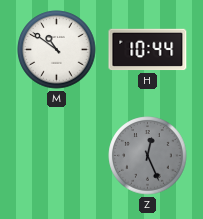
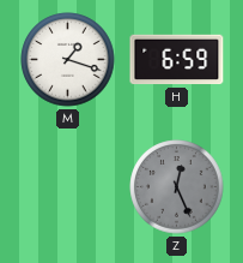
M: 10:51 -> 1:18
H: 10:44 -> 6:59
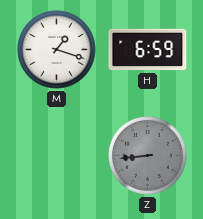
Z: 12:26 -> 8:44
